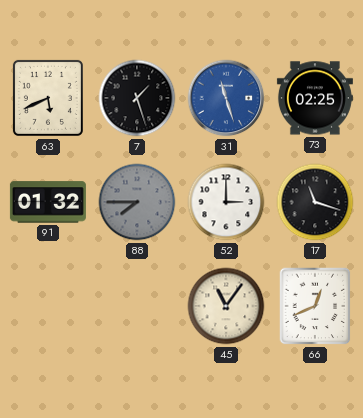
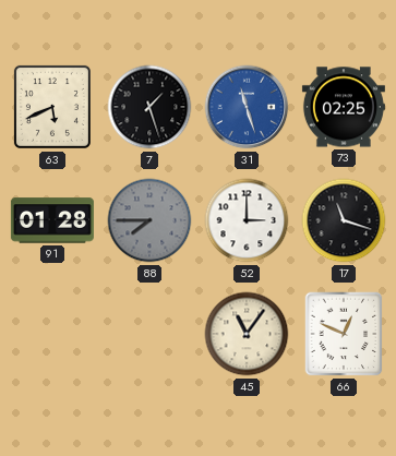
91: 01:32 -> 01:28
66: 12:41 -> 12:49
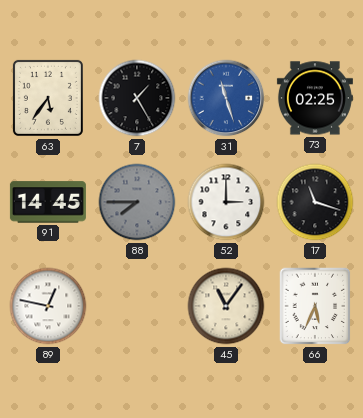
63: 5:41 -> 5:36
7: 1:27 -> 1:25
91: 01:28 -> 14:45
89: none -> 12:47
66: 12:49 -> 5:34
